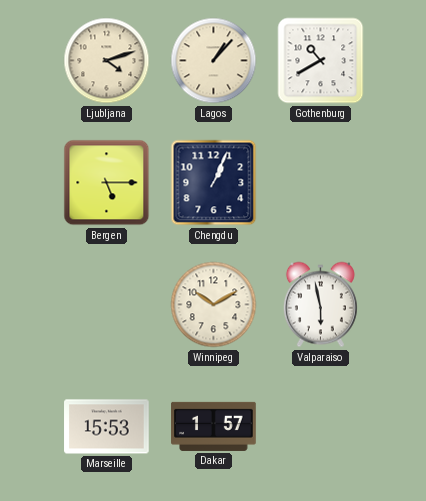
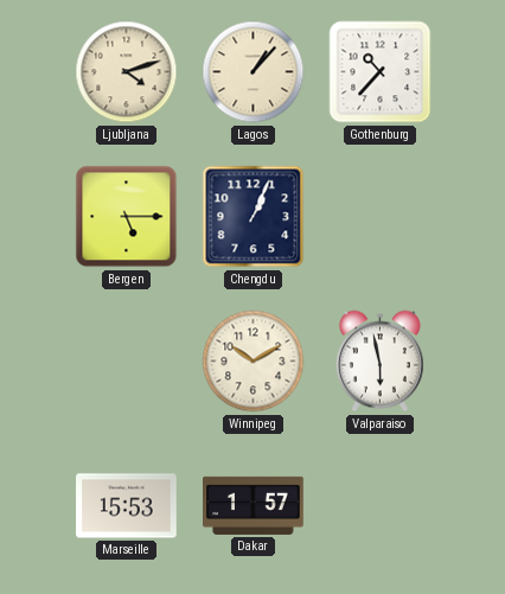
Gothenburg: 10:40 -> 10:37
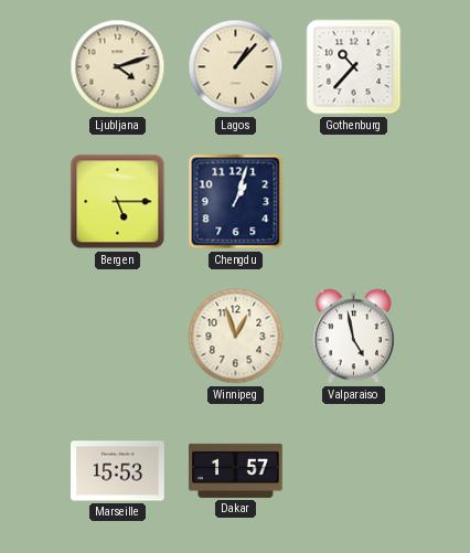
Chengdu: 1:04 -> 1:03
Winnipeg: 10:10 -> 12:57
Valparaiso: 5:58 -> 4:58
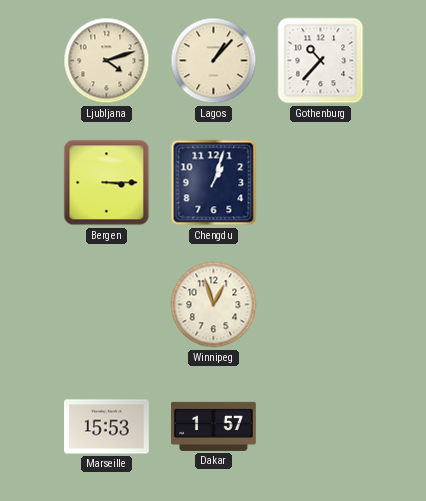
Bergen: 5:15 -> 3:15
Valparaiso: 4:58 -> none
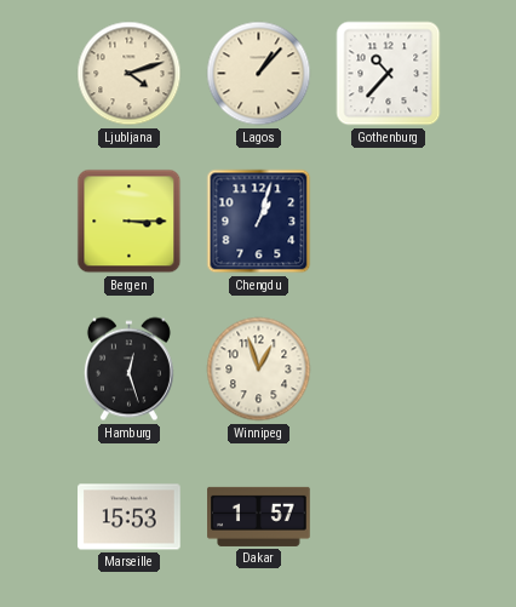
Hamburg: none -> 12:27
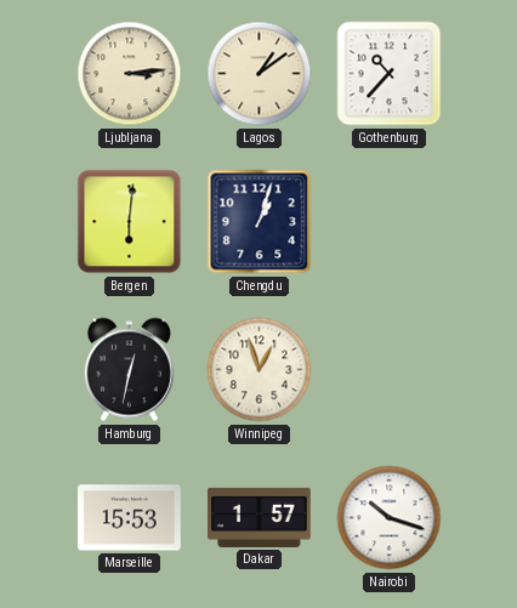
Ljubljana: 4:12 -> 3:14
Lagos: 1:07 -> 1:09
Bergen: 3:15 -> 6:01
Hamburg: 12:27 -> 12:32
Nairobi: none -> 10:18
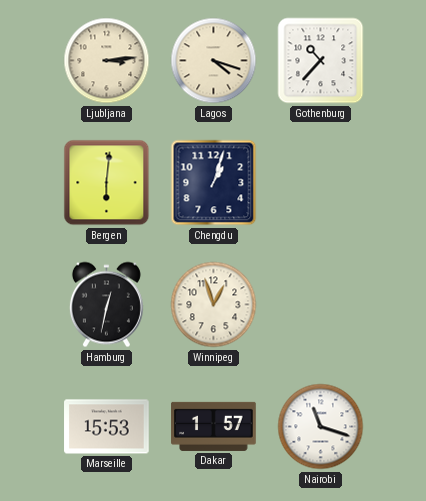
Lagos: 1:09 -> 4:18
Nairobi: 10:18 -> 11:18
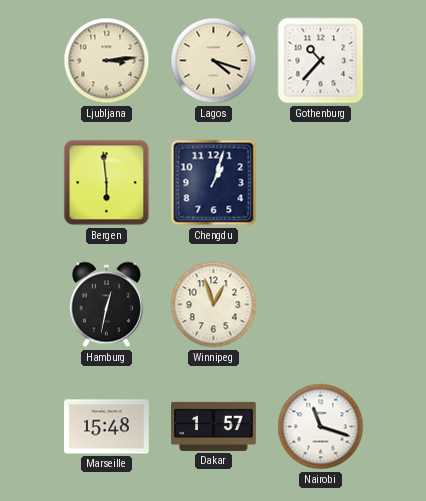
Bergen: 6:01 -> 5:59
Marseille: 15:53 -> 15:48
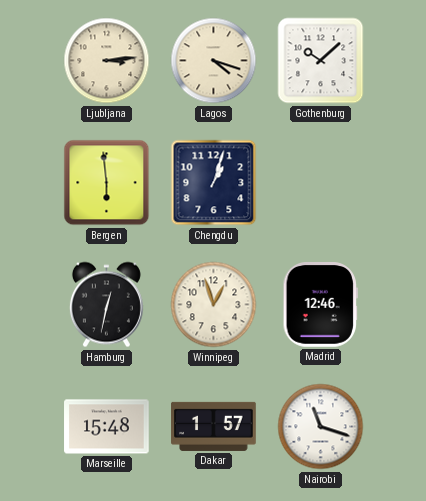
Gothenburg: 10:37 -> 10:08
Madrid: none -> 12:46
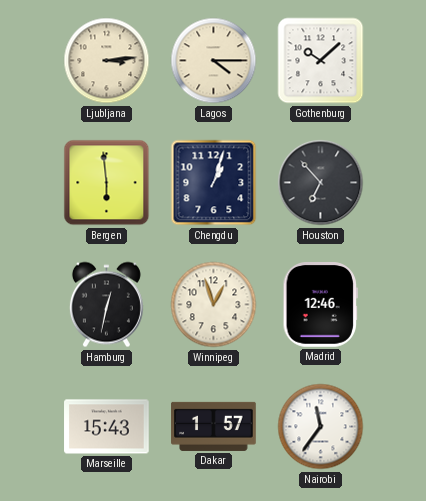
Lagos: 4:18 -> 4:15
Houston: none -> 6:53
Marseille: 15:48 -> 15:43
Nairobi: 11:18 -> 11:36
